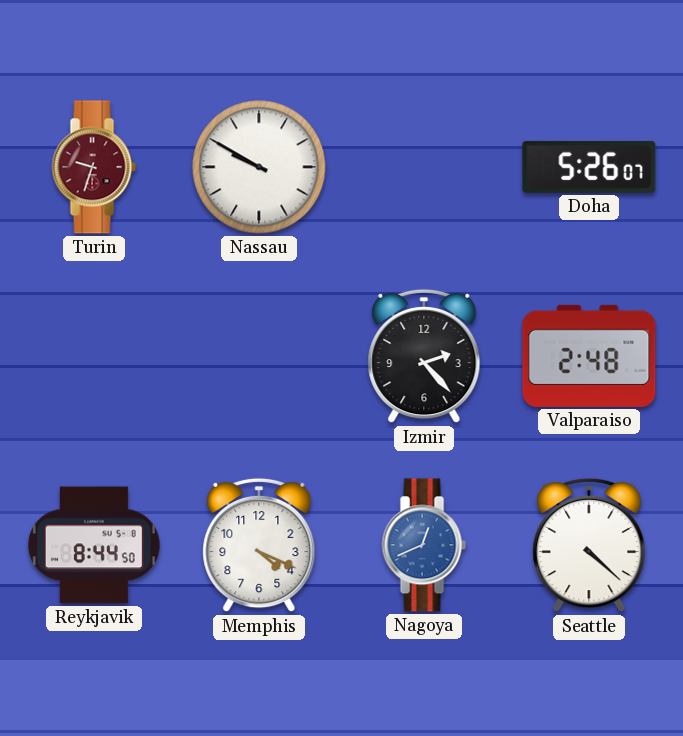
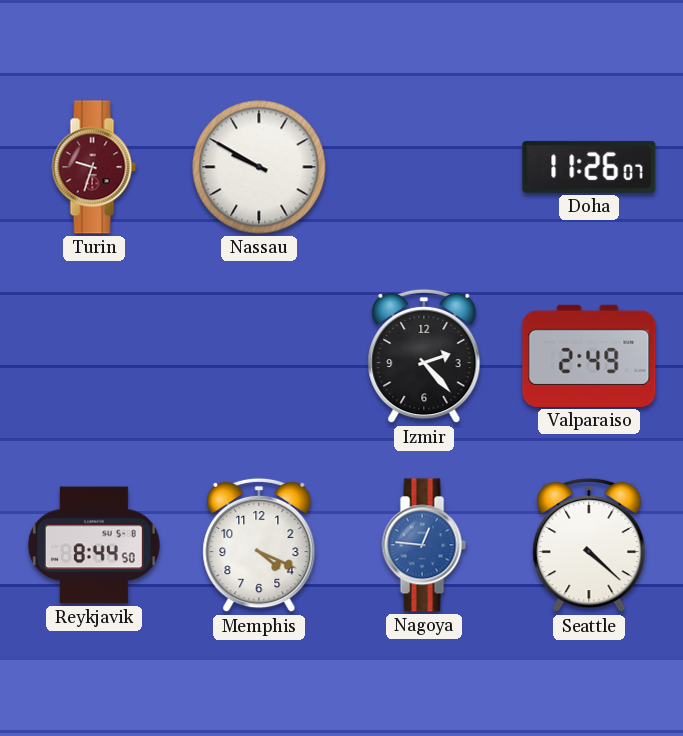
Doha: 5:26 -> 11:26
Valparaiso: 2:48 -> 2:49
Nagoya: 12:41 -> 12:46
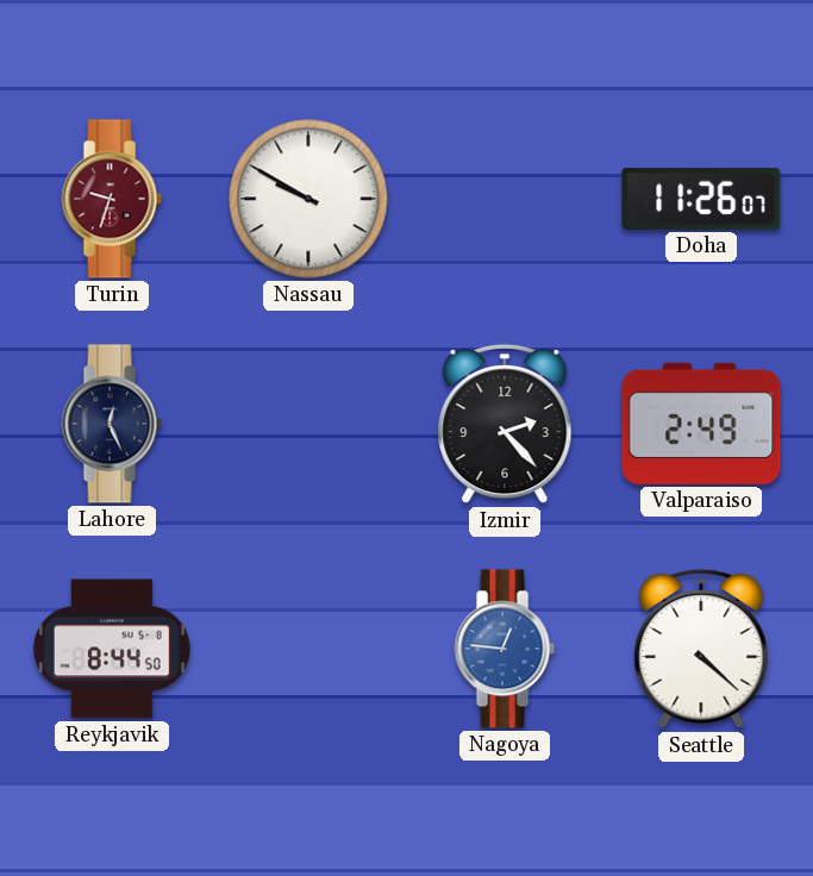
Lahore: none -> 12:26
Memphis: 4:19 -> none
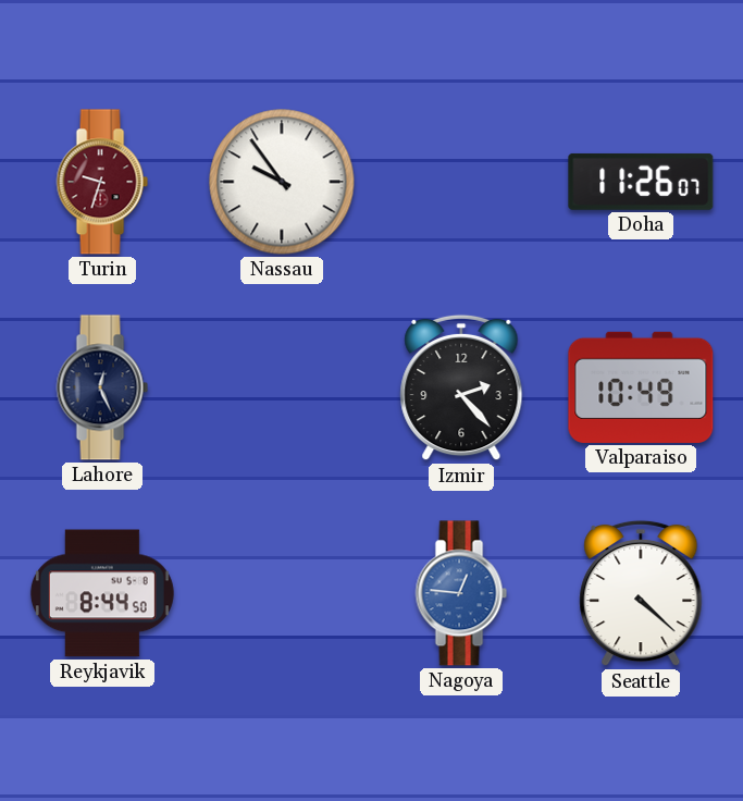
Nassau: 9:50 -> 9:54
Valparaiso: 2:49 -> 10:49
